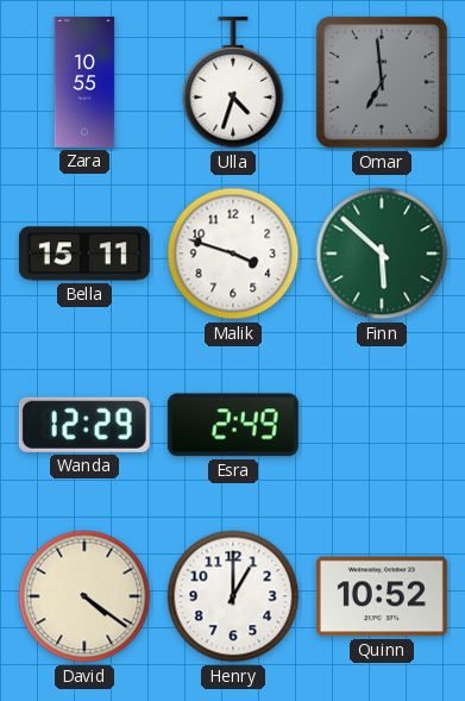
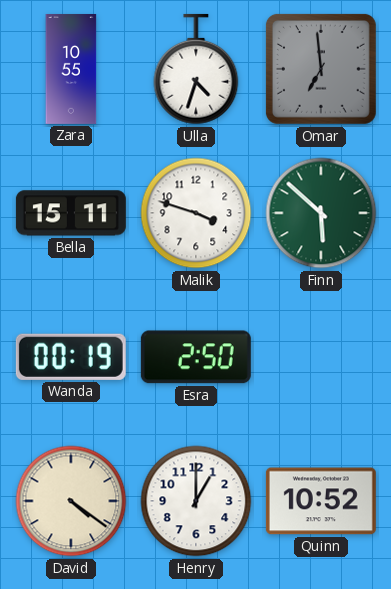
Wanda: 12:29 -> 00:19
Esra: 2:49 -> 2:50
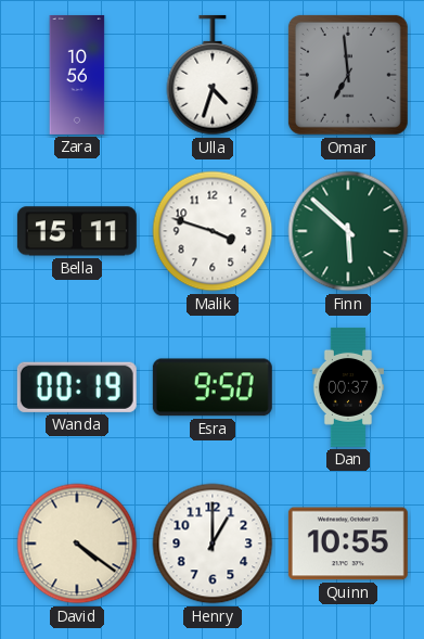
Zara: 10:55 -> 10:56
Esra: 2:50 -> 9:50
Dan: none -> 00:37
Quinn: 10:52 -> 10:55
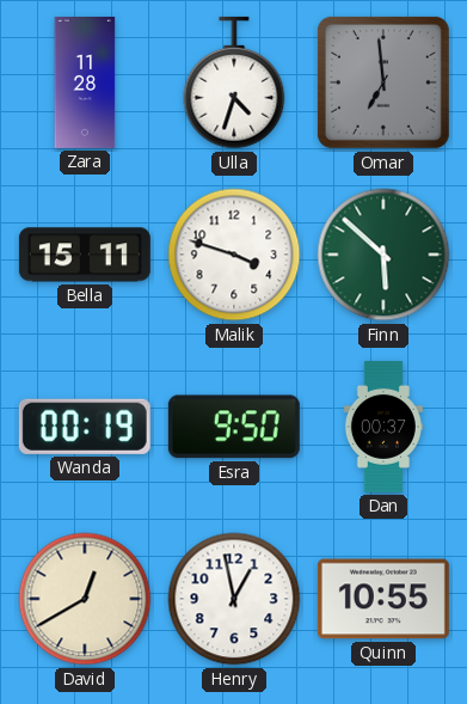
Zara: 10:56 -> 11:28
David: 4:21 -> 12:40
Henry: 1:00 -> 12:58
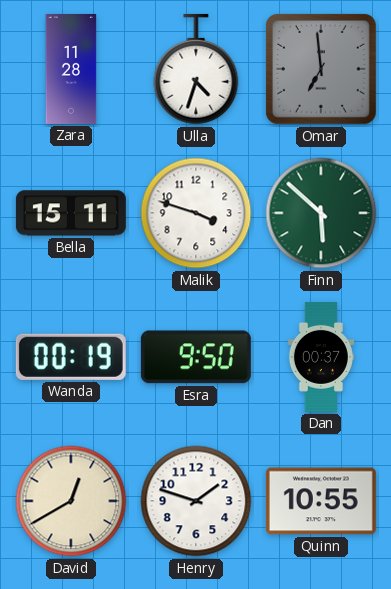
Henry: 12:58 -> 1:48
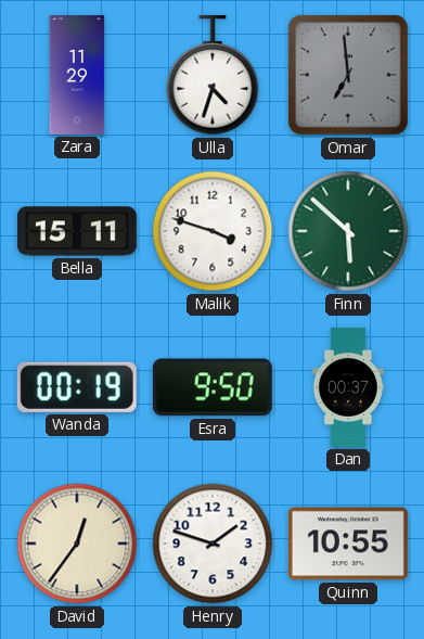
Zara: 11:28 -> 11:29
David: 12:40 -> 12:36
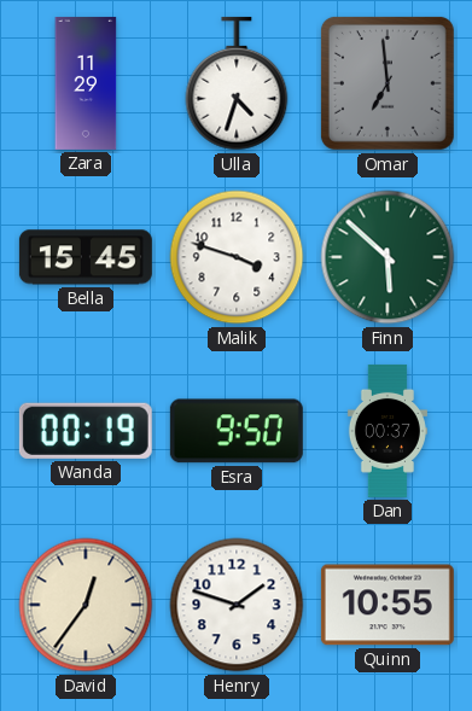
Bella: 15:11 -> 15:45
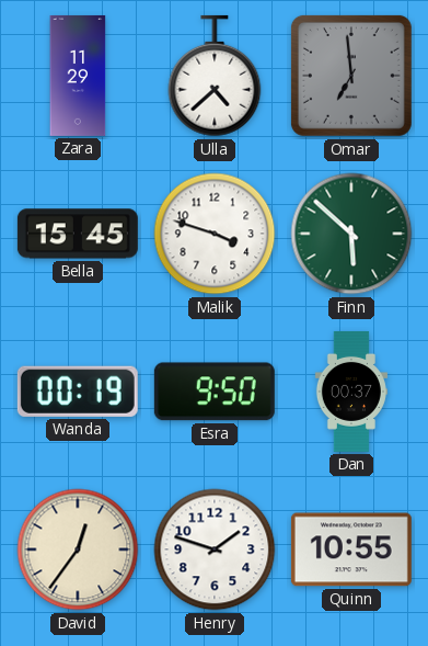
Ulla: 4:33 -> 4:38
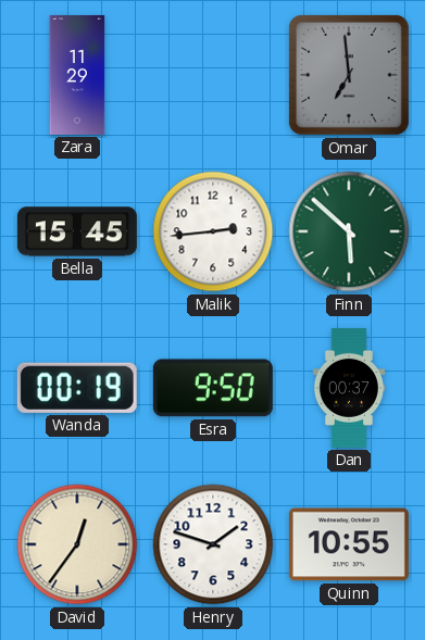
Ulla: 4:38 -> none
Malik: 3:48 -> 2:44
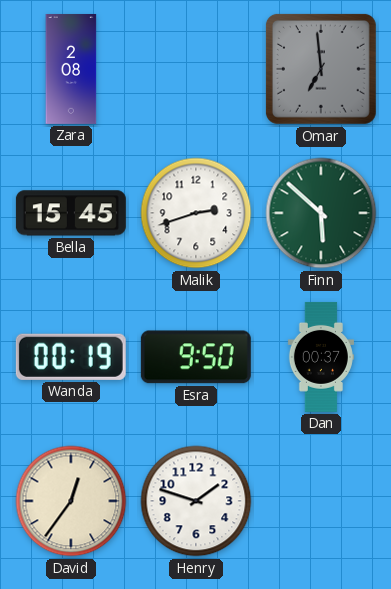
Zara: 11:29 -> 2:08
Malik: 2:44 -> 2:42
Quinn: 10:55 -> none
